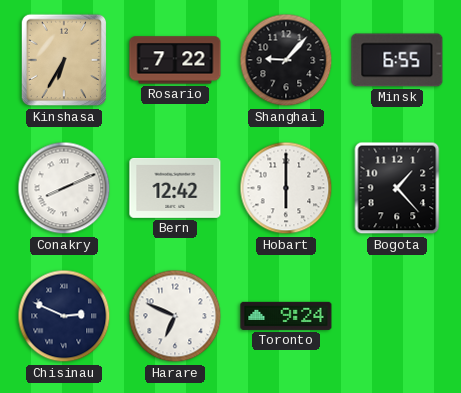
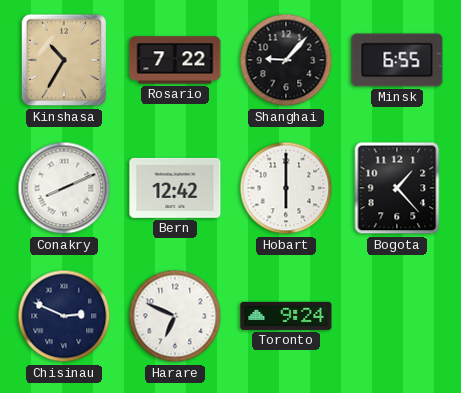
Kinshasa: 6:35 -> 10:35
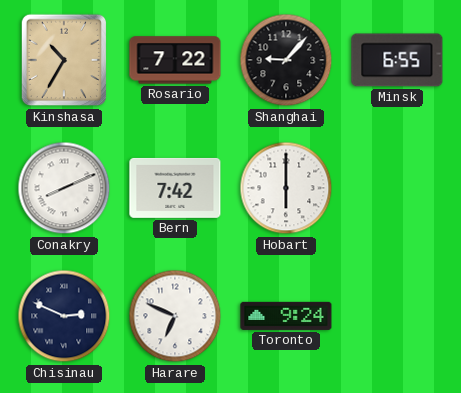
Bern: 12:42 -> 7:42
Bogota: 1:23 -> none
